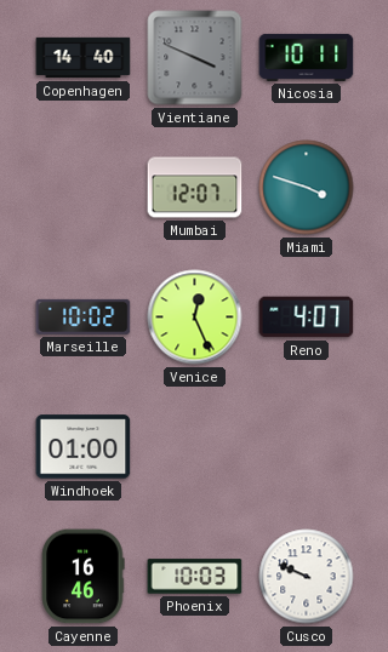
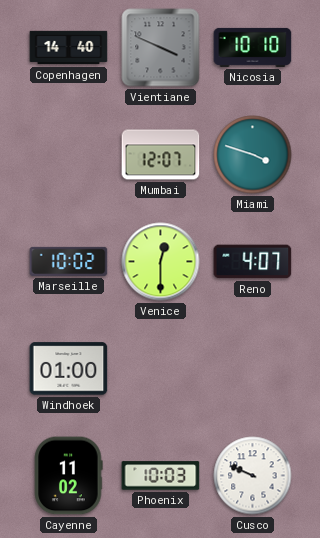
Nicosia: 10:11 -> 10:10
Venice: 12:26 -> 12:30
Cayenne: 16:46 -> 11:02
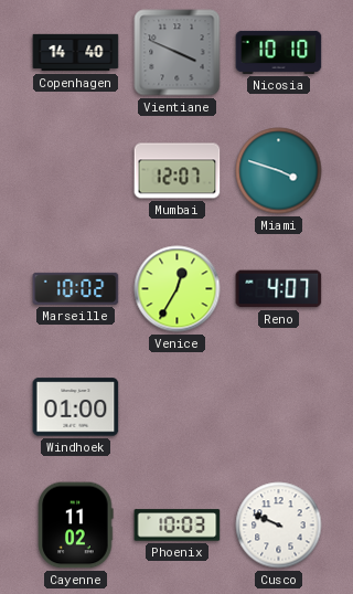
Venice: 12:30 -> 12:35
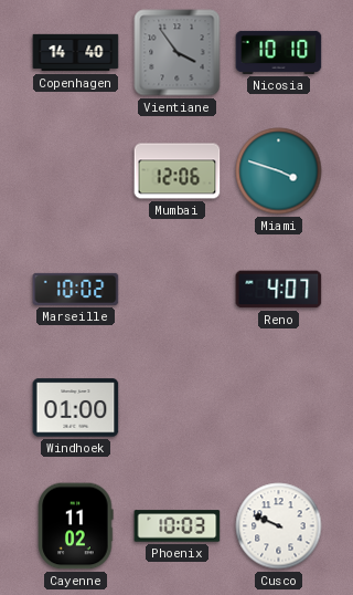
Vientiane: 3:49 -> 3:54
Mumbai: 12:07 -> 12:06
Venice: 12:35 -> none
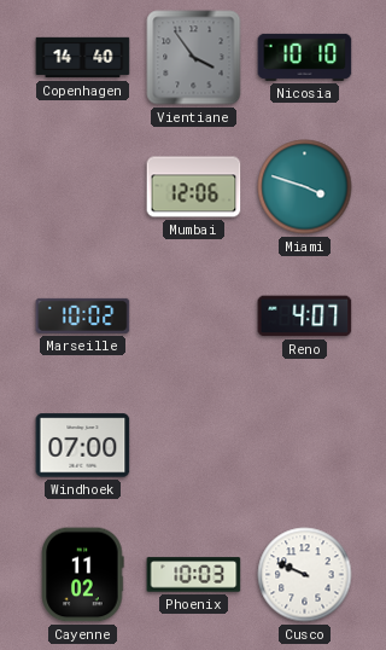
Windhoek: 01:00 -> 07:00
